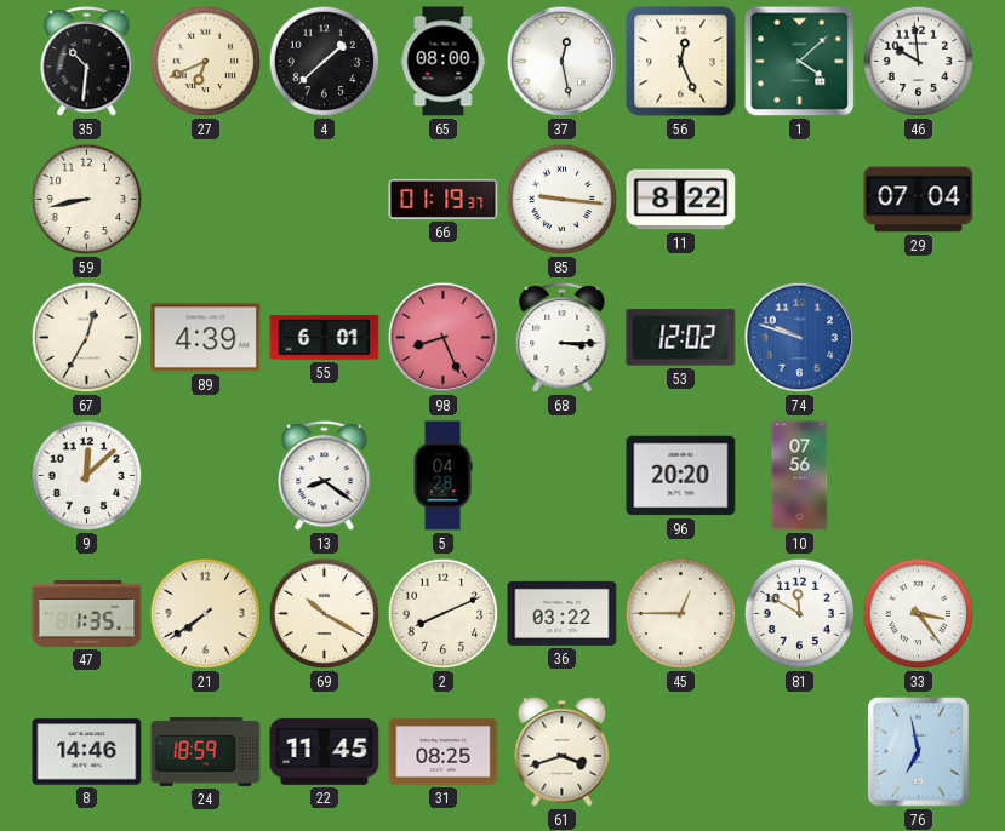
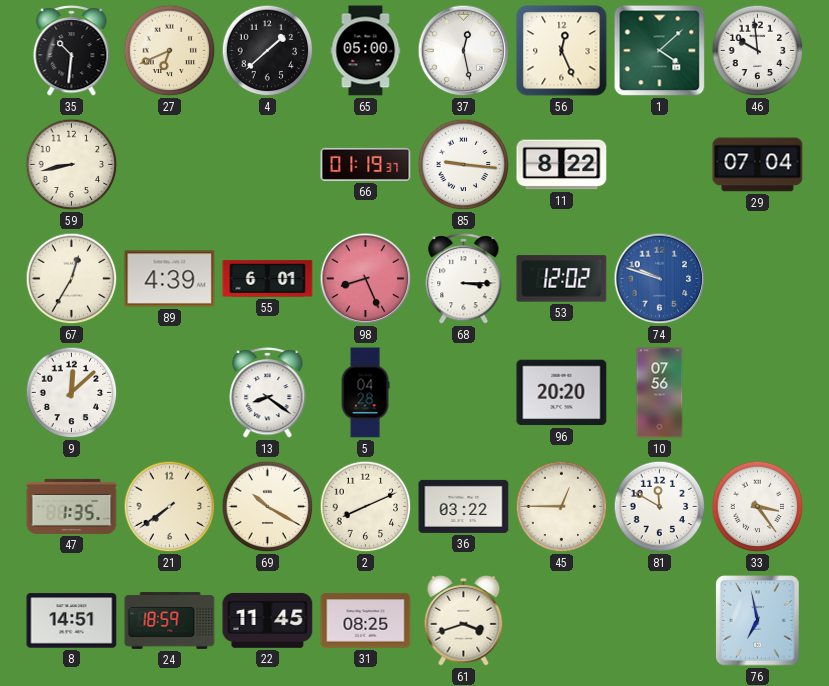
65: 08:00 -> 05:00
8: 14:46 -> 14:51
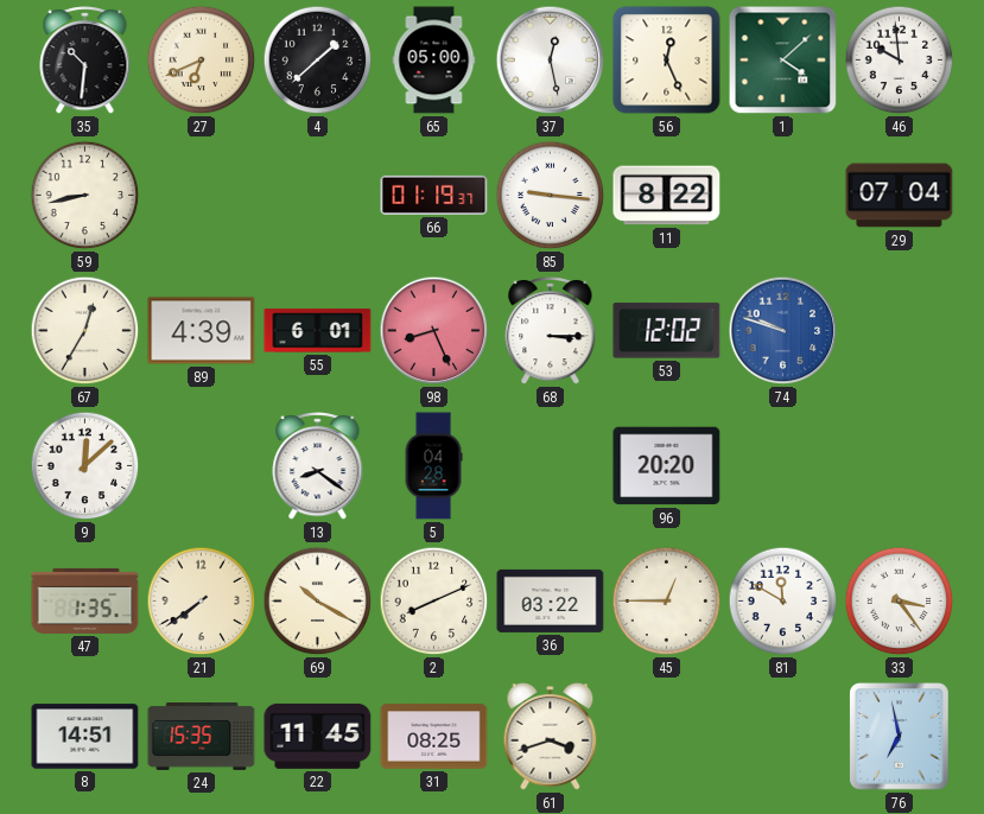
10: 07:56 -> none
24: 18:59 -> 15:35
